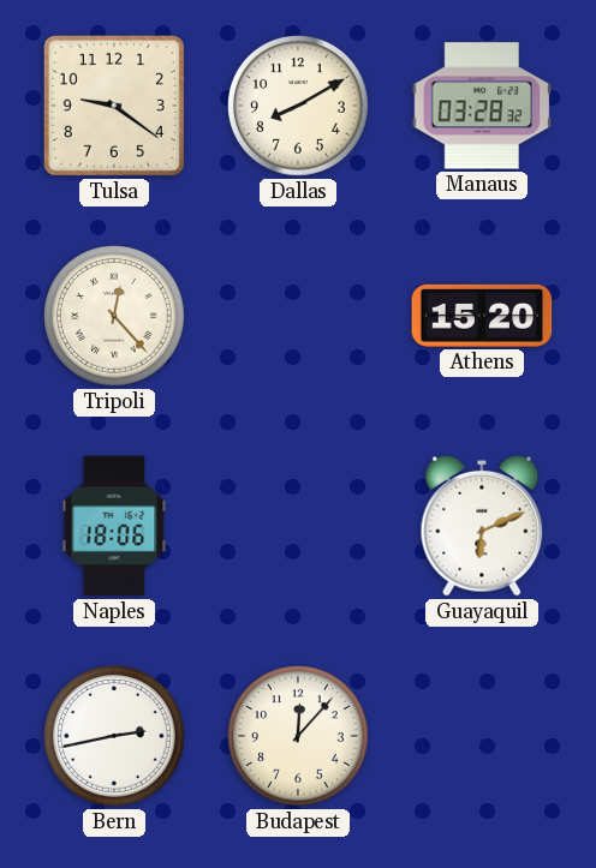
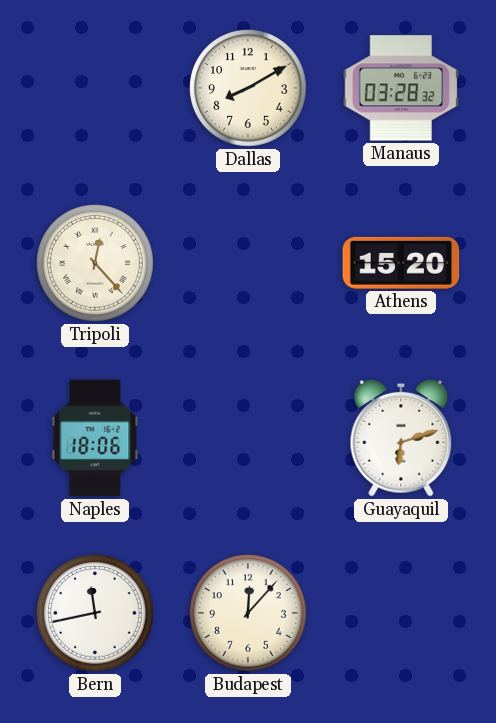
Tulsa: 9:21 -> none
Guayaquil: 6:11 -> 6:12
Bern: 2:43 -> 11:43
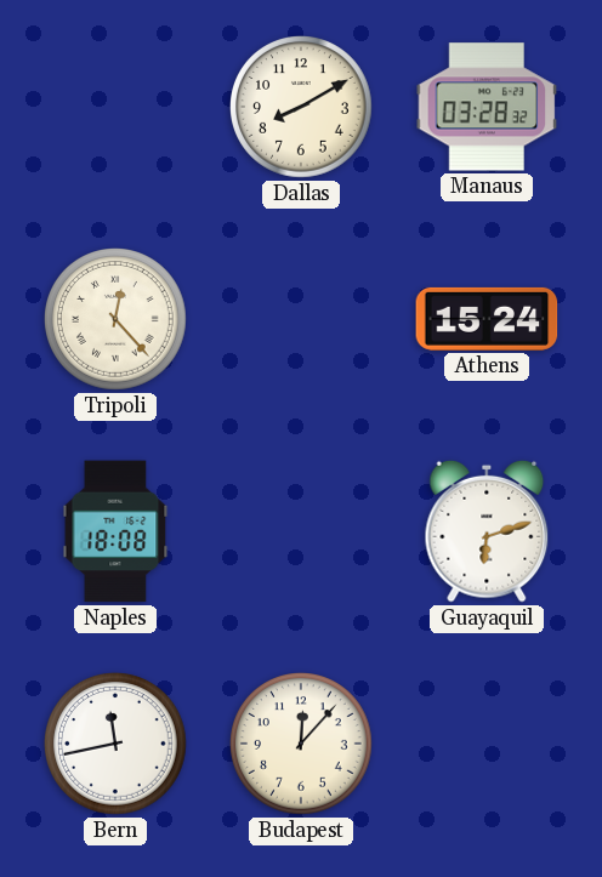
Athens: 15:20 -> 15:24
Naples: 18:06 -> 18:08
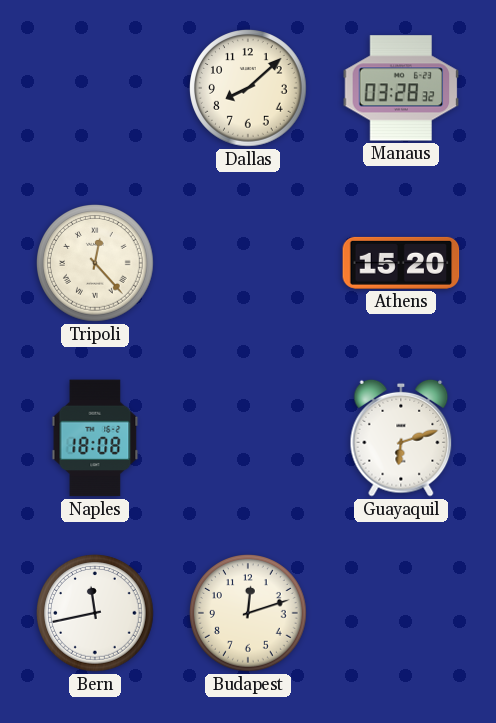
Dallas: 8:10 -> 8:08
Athens: 15:24 -> 15:20
Budapest: 12:07 -> 12:12
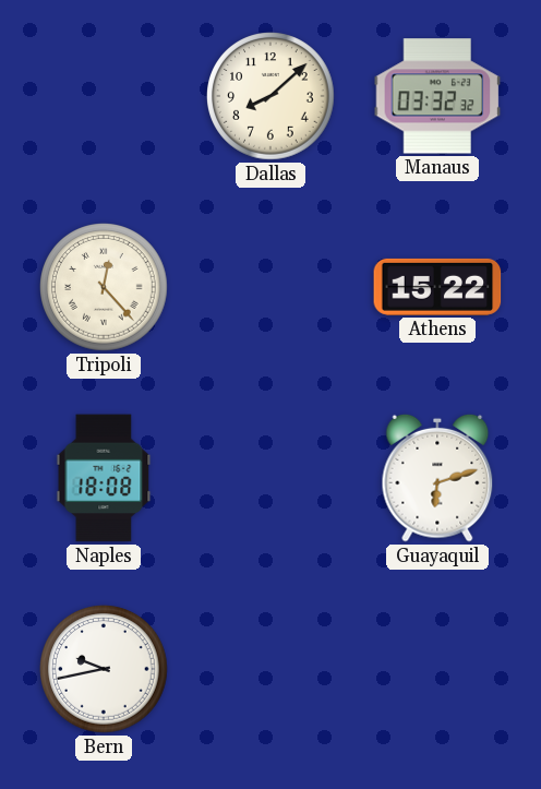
Manaus: 03:28 -> 03:32
Athens: 15:20 -> 15:22
Bern: 11:43 -> 9:43
Budapest: 12:12 -> none
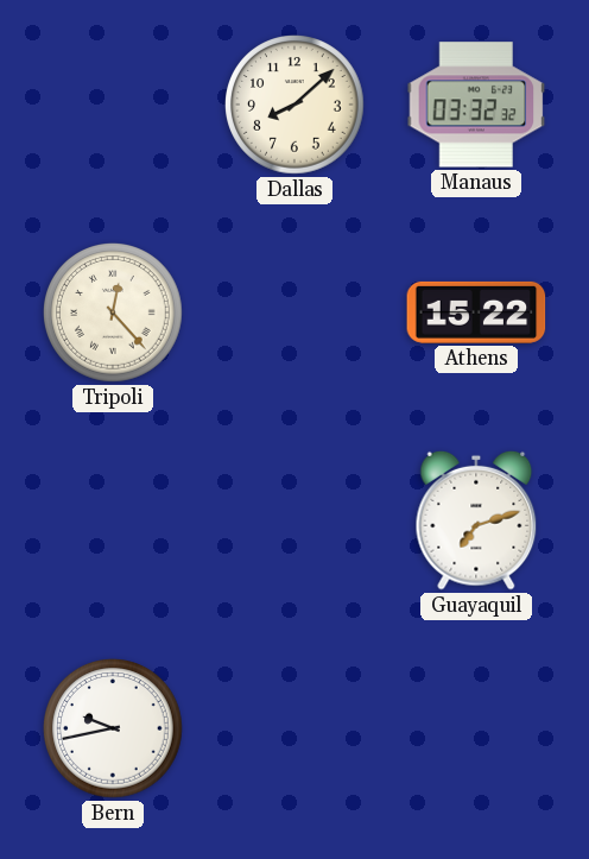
Naples: 18:08 -> none
Guayaquil: 6:12 -> 7:12
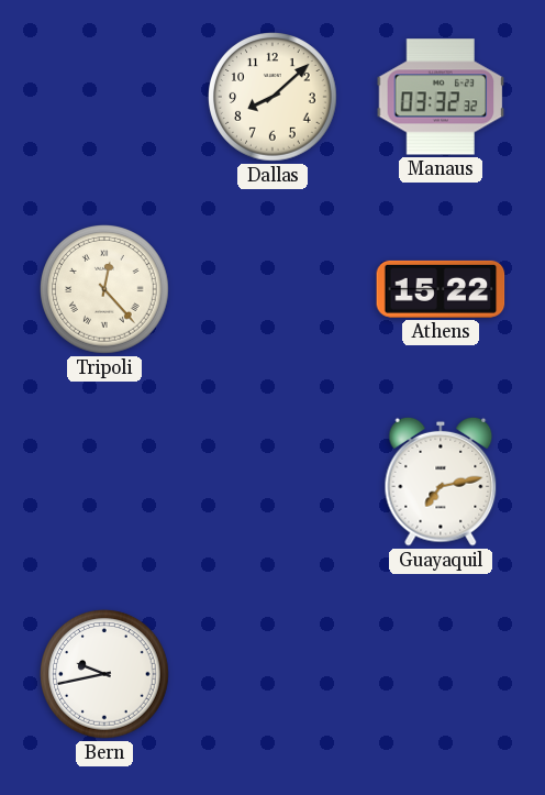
Guayaquil: 7:12 -> 7:13
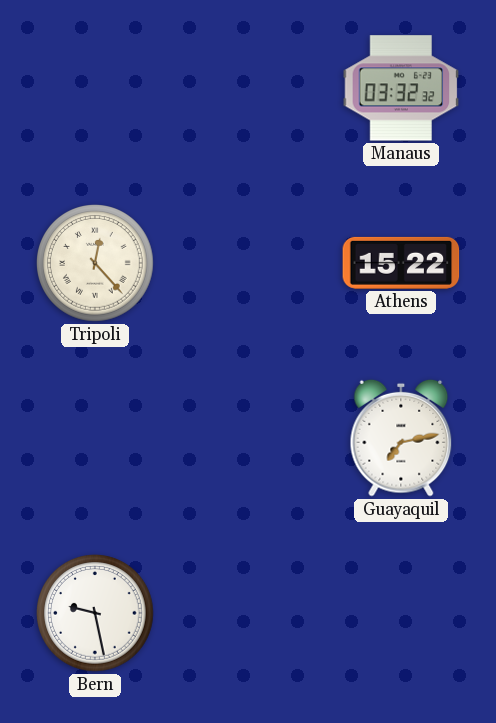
Dallas: 8:08 -> none
Bern: 9:43 -> 9:28
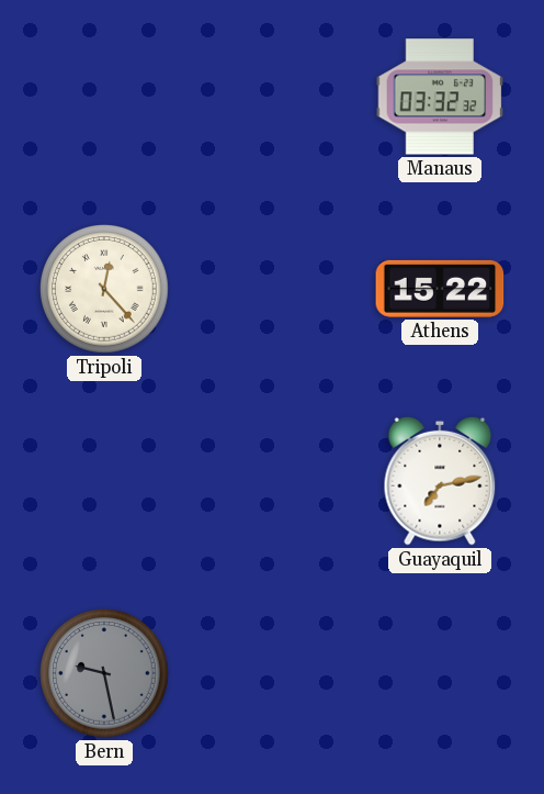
Bern dial: white -> grey
